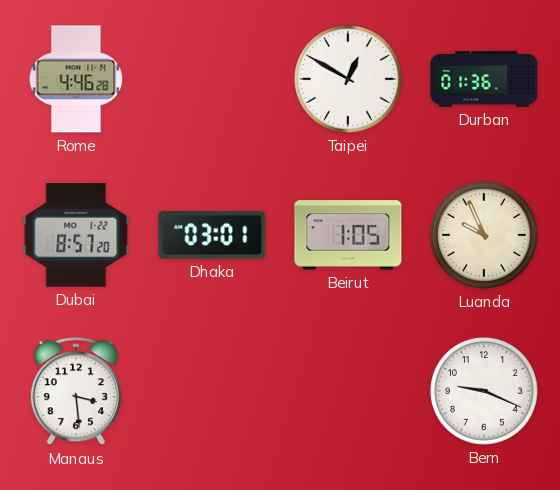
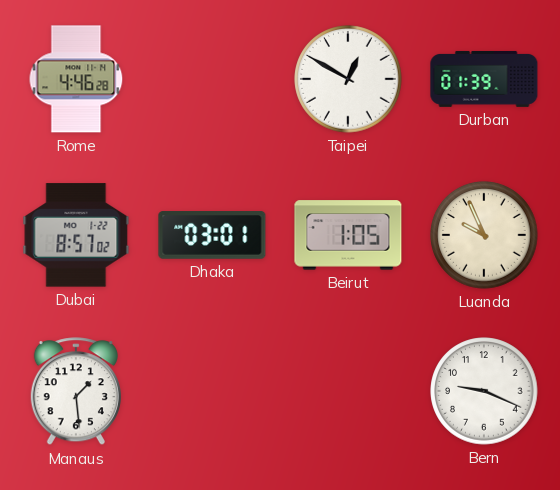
Durban: 01:36 -> 01:39
Dubai: 8:57:20 -> 8:57:02
Manaus: 3:29 -> 1:29
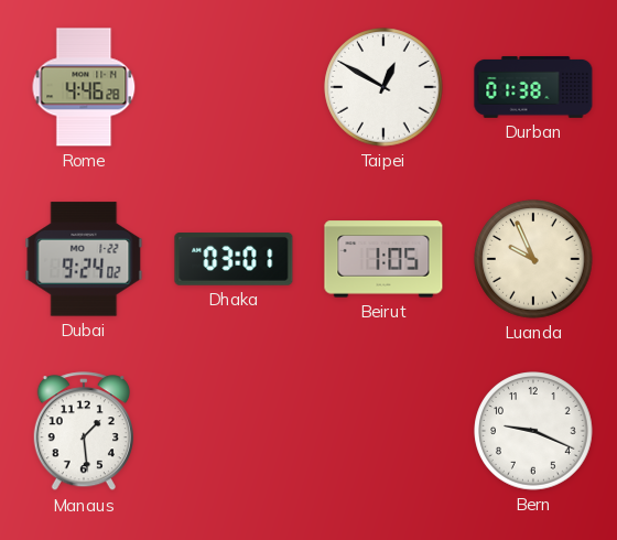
Durban: 01:39 -> 01:38
Dubai: 8:57 -> 9:24
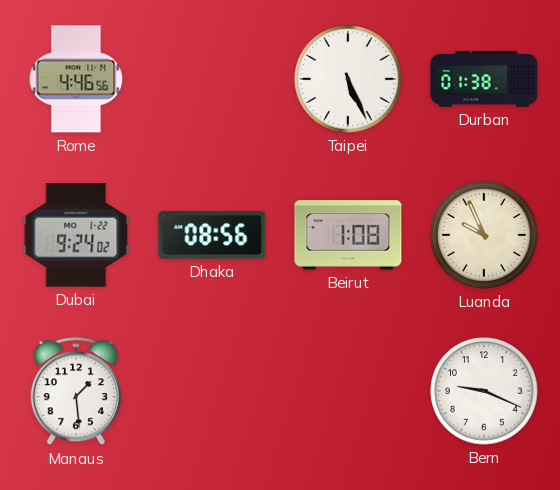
Rome: 4:46:28 -> 4:46:56
Taipei: 12:50 -> 5:26
Dhaka: 03:01 -> 08:56
Beirut: 1:05 -> 1:08
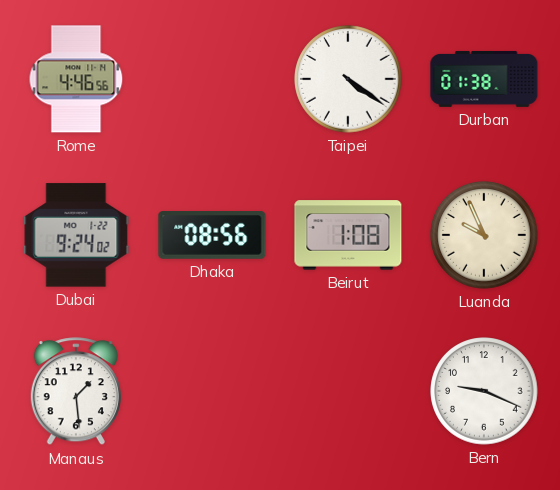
Taipei: 5:26 -> 4:21
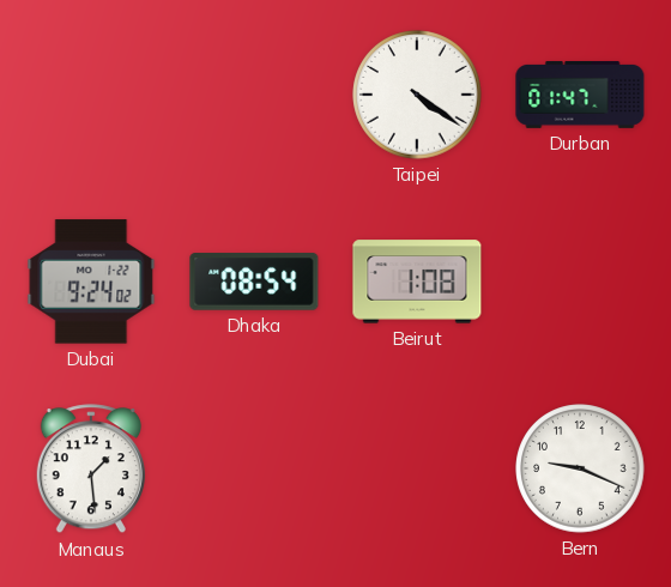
Rome: 4:46 -> none
Durban: 01:38 -> 01:47
Dhaka: 08:56 -> 08:54
Luanda: 9:56 -> none
